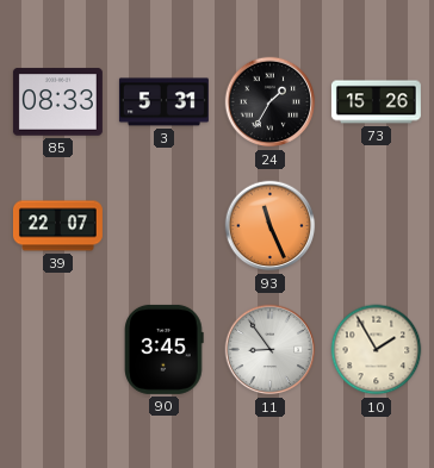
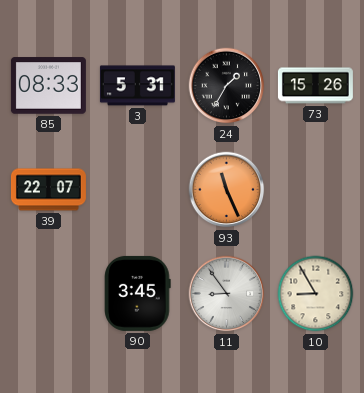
10: 1:55 -> 8:55
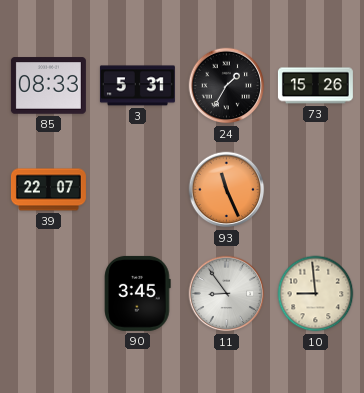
10: 8:55 -> 8:59
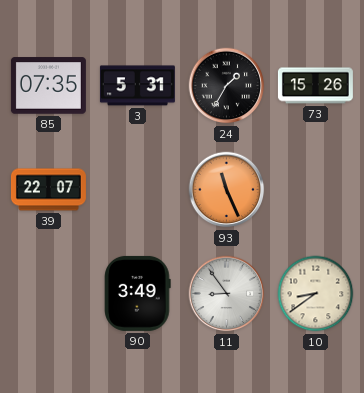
85: 08:33 -> 07:35
90: 3:45 -> 3:49
10: 8:59 -> 8:39
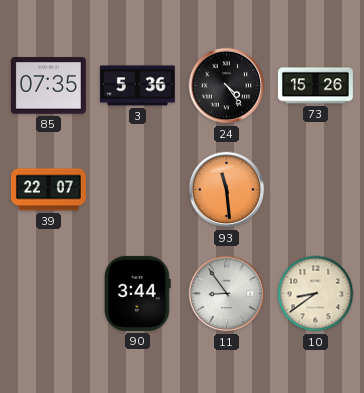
3: 5:31 -> 5:36
24: 1:35 -> 4:24
93: 11:26 -> 11:29
90: 3:49 -> 3:44
